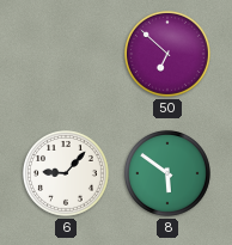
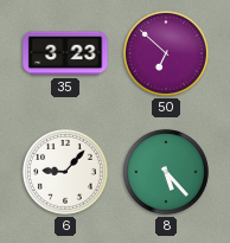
35: none -> 3:23
8: 5:51 -> 5:23
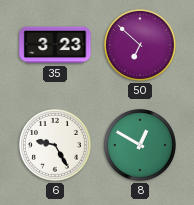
6: 9:07 -> 9:25
8: 5:23 -> 12:50
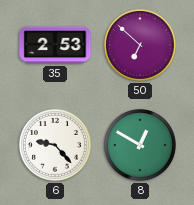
35: 3:23 -> 2:53
6: 9:25 -> 9:23
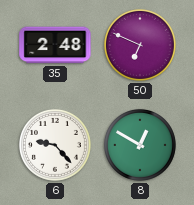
35: 2:53 -> 2:48
50: 6:52 -> 6:49
